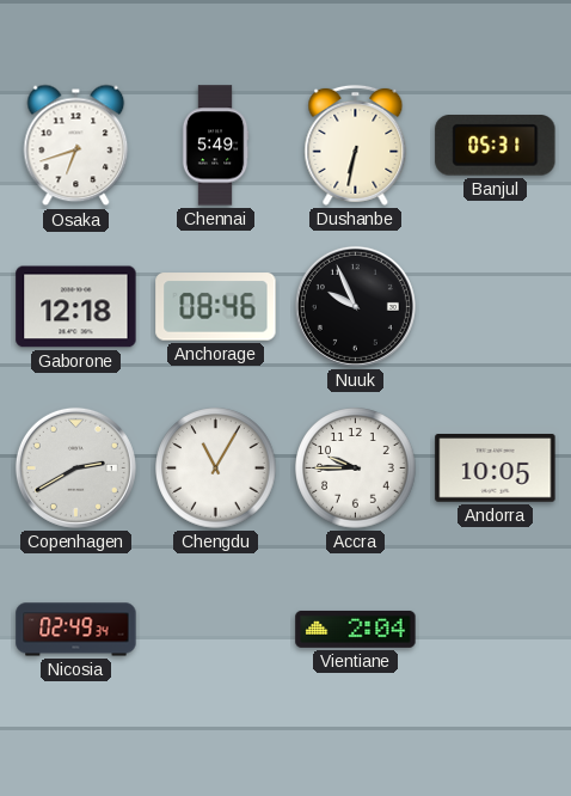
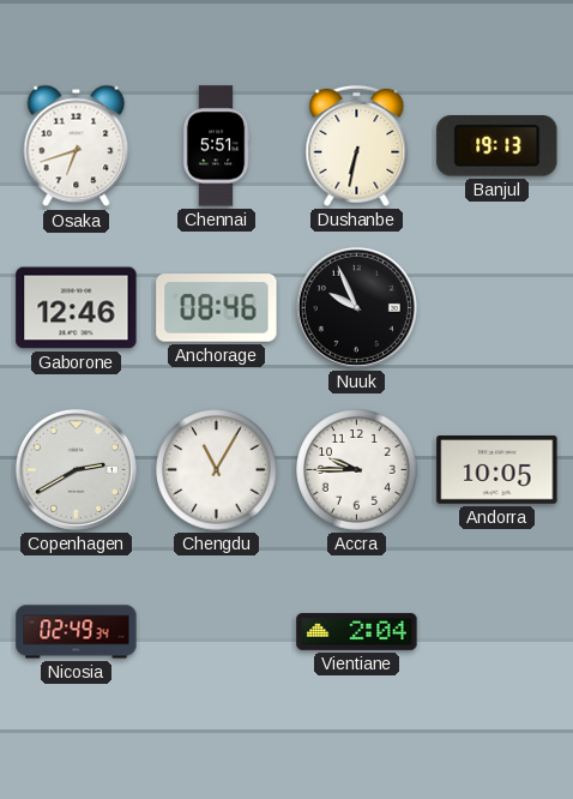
Chennai: 5:49 -> 5:51
Banjul: 05:31 -> 19:13
Gaborone: 12:18 -> 12:46
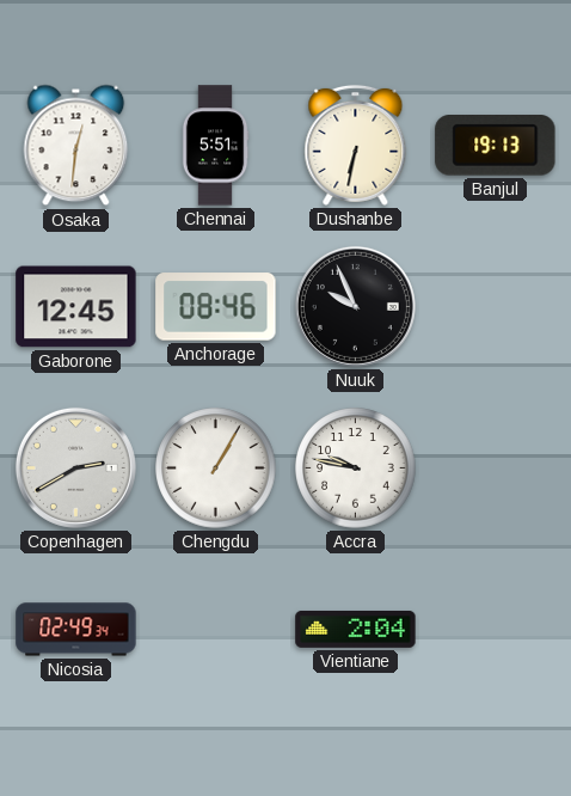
Osaka: 6:42 -> 12:31
Gaborone: 12:46 -> 12:45
Chengdu: 11:05 -> 1:05
Accra: 9:45 -> 9:47
Andorra: 10:05 -> none
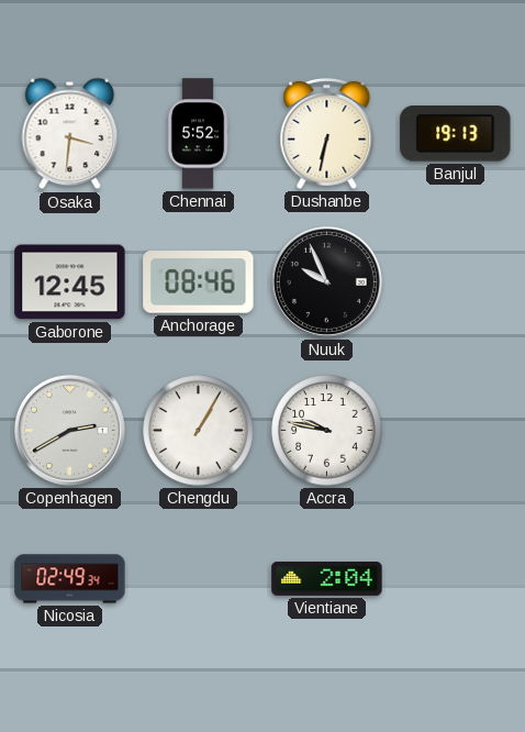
Osaka: 12:31 -> 3:31
Chennai: 5:51 -> 5:52
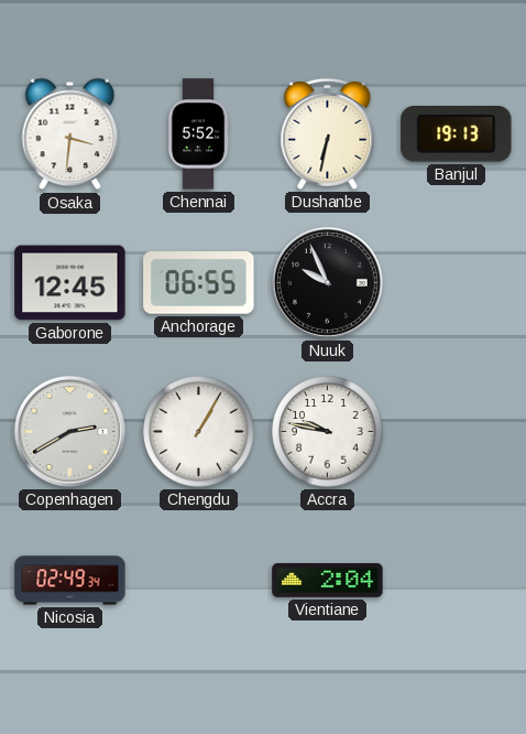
Anchorage: 08:46 -> 06:55
